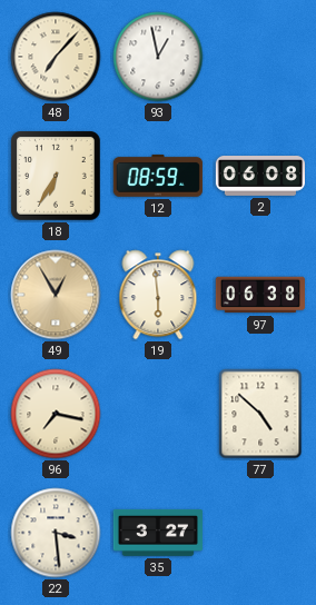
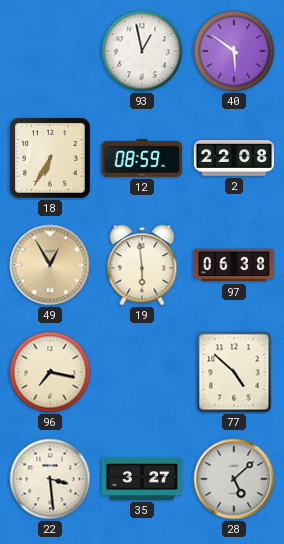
48: 7:07 -> none
40: none -> 5:51
2: 06:08 -> 22:08
28: none -> 5:08
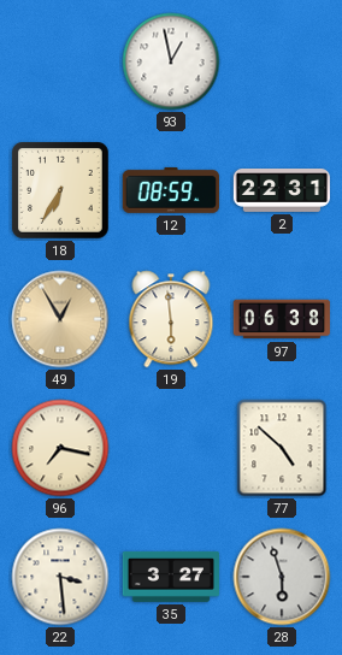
40: 5:51 -> none
2: 22:08 -> 22:31
28: 5:08 -> 5:57
